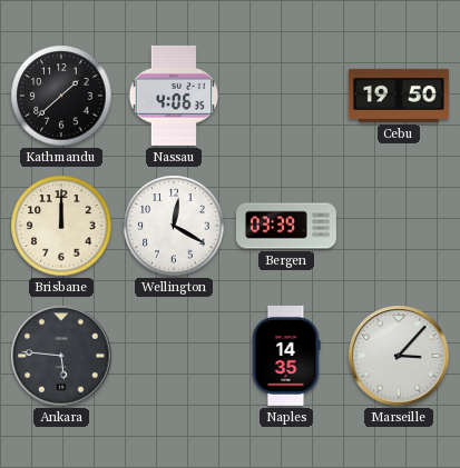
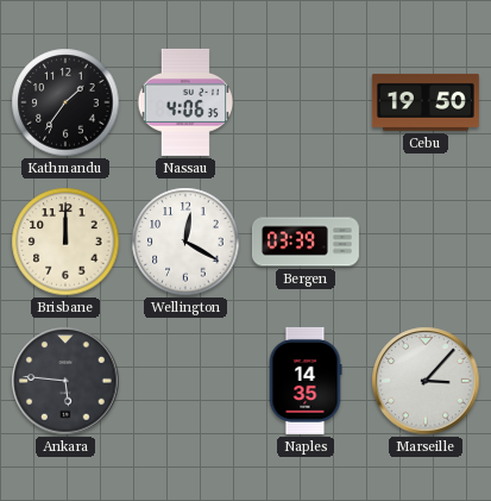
Kathmandu: 1:38 -> 1:36
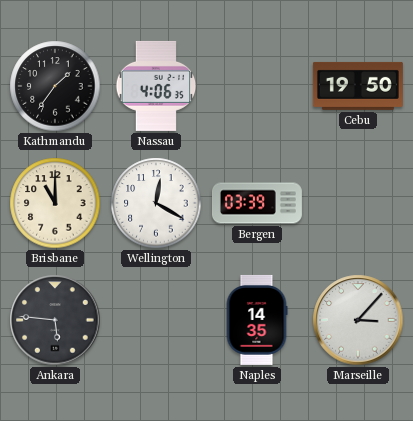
Brisbane: 12:00 -> 11:00
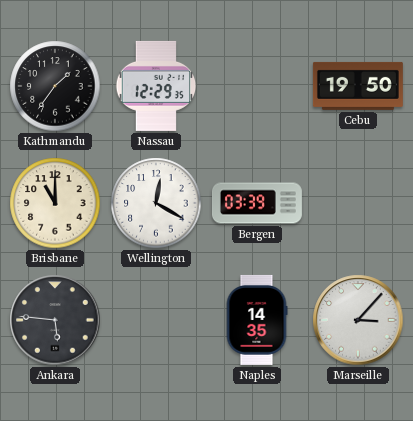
Nassau: 4:06 -> 12:29
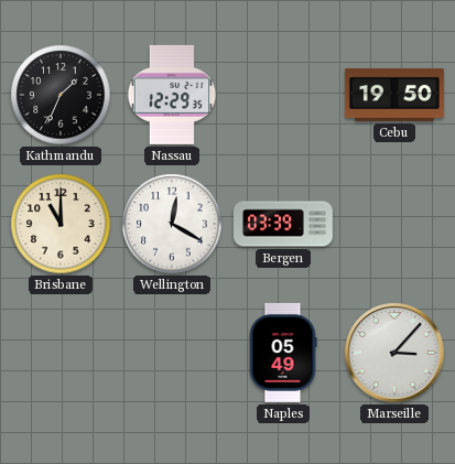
Kathmandu: 1:36 -> 1:34
Ankara: 5:46 -> none
Naples: 14:35 -> 05:49
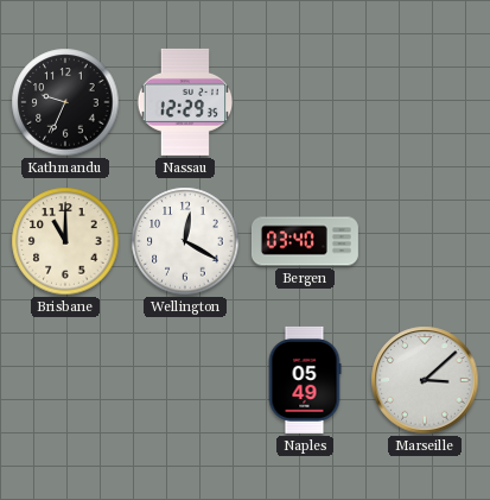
Kathmandu: 1:34 -> 9:34
Cebu: 19:50 -> none
Bergen: 03:39 -> 03:40
Marseille: 3:07 -> 3:08
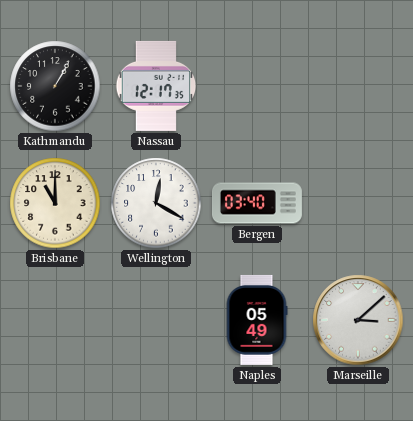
Kathmandu: 9:34 -> 1:05
Nassau: 12:29 -> 12:17
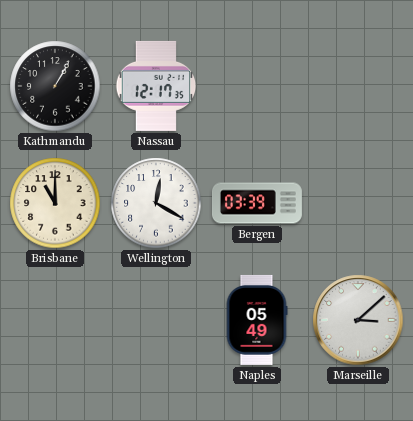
Bergen: 03:40 -> 03:39
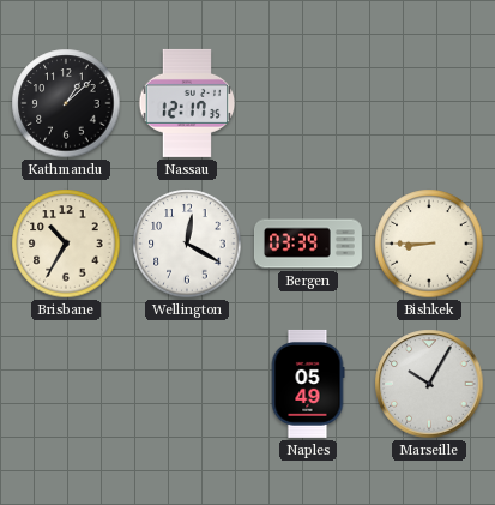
Kathmandu: 1:05 -> 1:08
Brisbane: 11:00 -> 10:35
Bishkek: none -> 8:45
Marseille: 3:08 -> 10:05
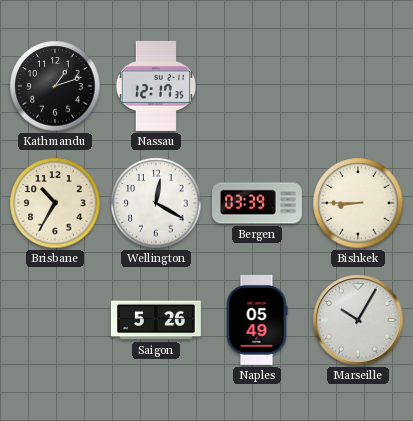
Kathmandu: 1:08 -> 1:12
Saigon: none -> 5:26
